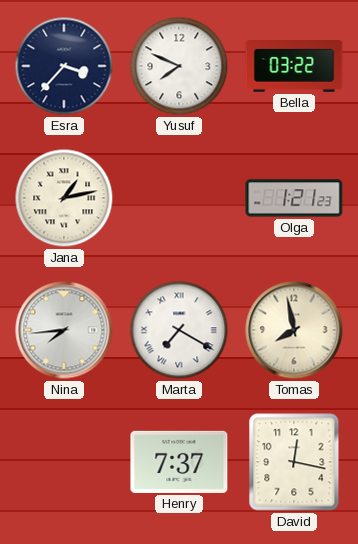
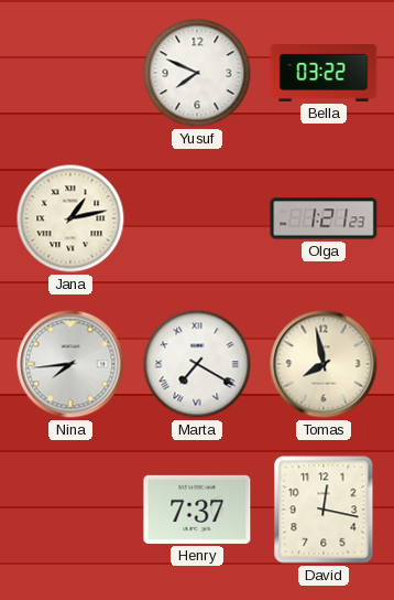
Esra: 3:37 -> none
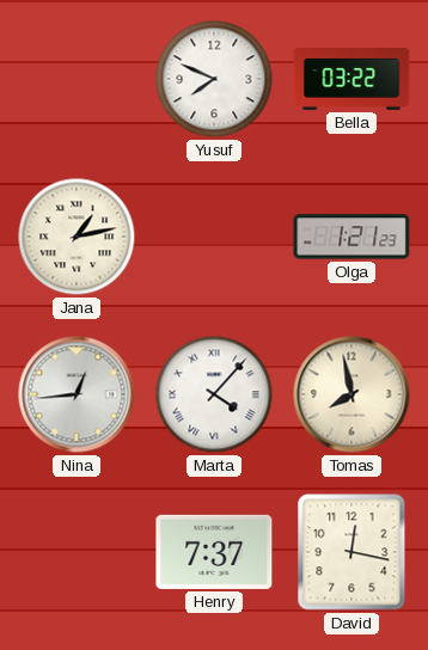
Nina: 7:44 -> 12:44
Marta: 7:20 -> 4:07
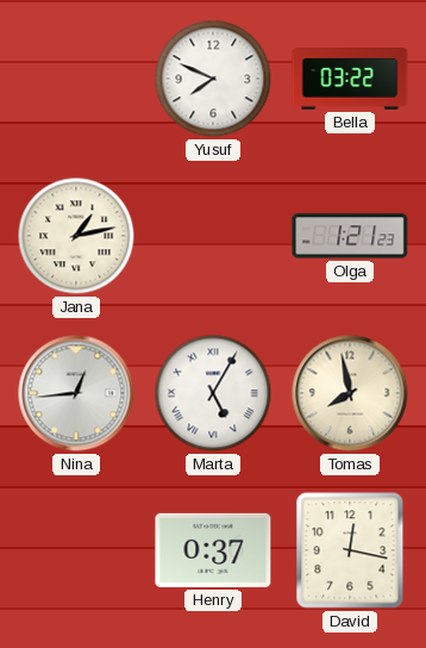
Marta: 4:07 -> 5:05
Henry: 7:37 -> 0:37
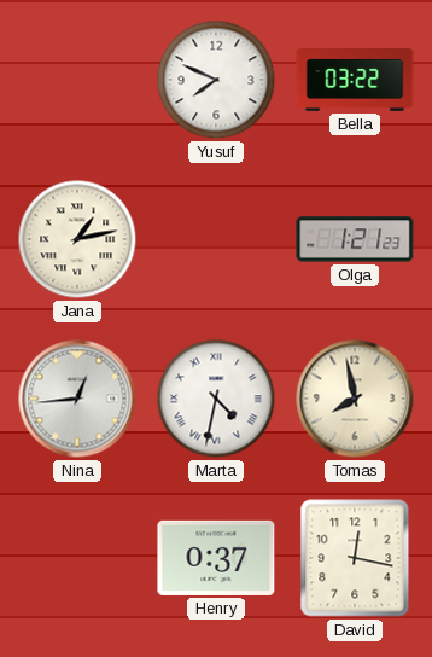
Marta: 5:05 -> 4:32
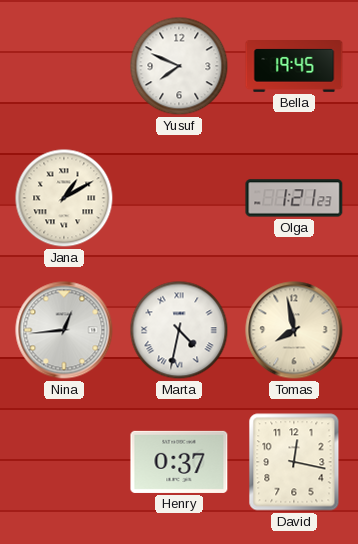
Bella: 03:22 -> 19:45
Jana: 1:13 -> 1:10
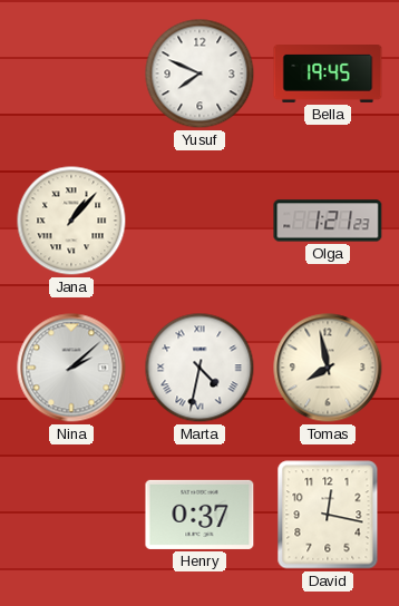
Jana: 1:10 -> 1:07
Nina: 12:44 -> 2:08
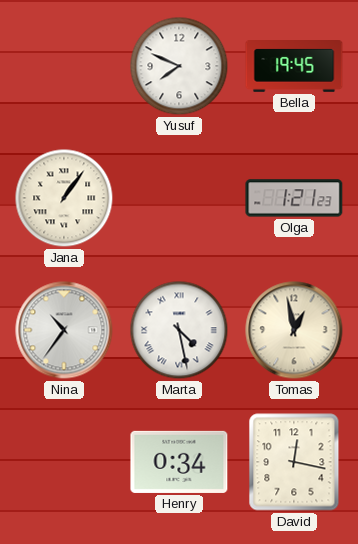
Jana: 1:07 -> 1:06
Nina: 2:08 -> 10:36
Marta: 4:32 -> 4:28
Tomas: 7:58 -> 12:58
Henry: 0:37 -> 0:34
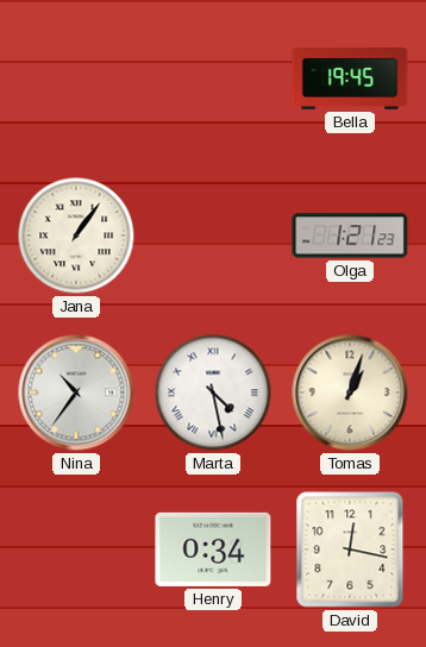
Yusuf: 7:49 -> none
Tomas: 12:58 -> 1:03
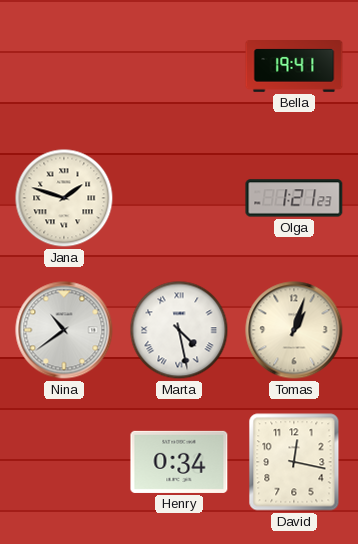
Bella: 19:45 -> 19:41
Jana: 1:06 -> 1:48
Nina: 10:36 -> 10:39
